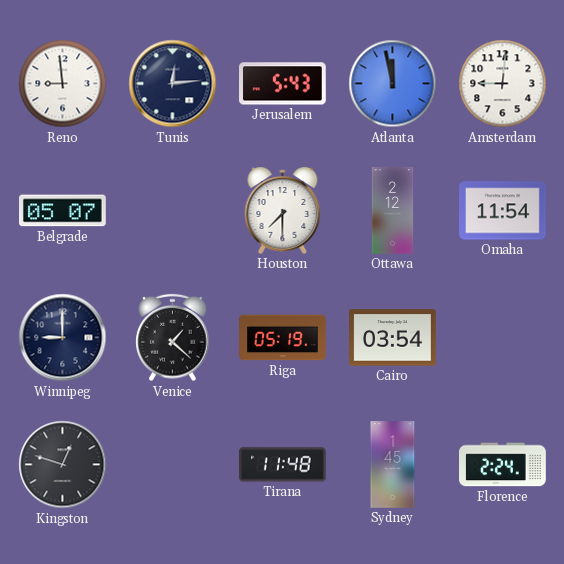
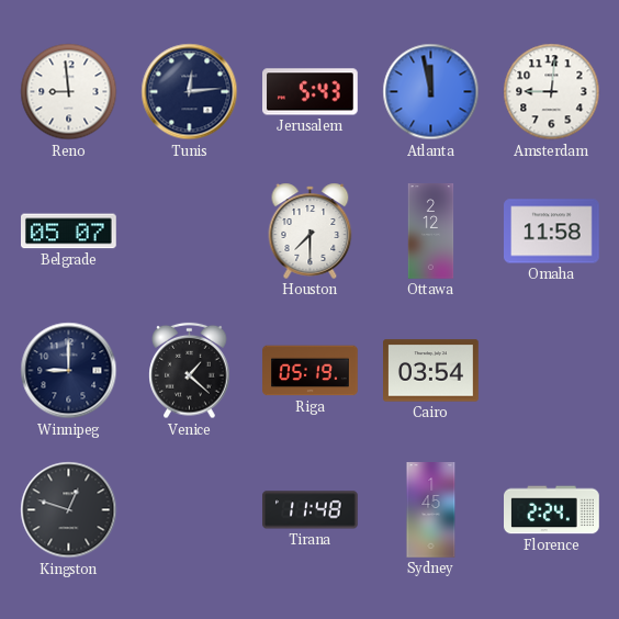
Omaha: 11:54 -> 11:58
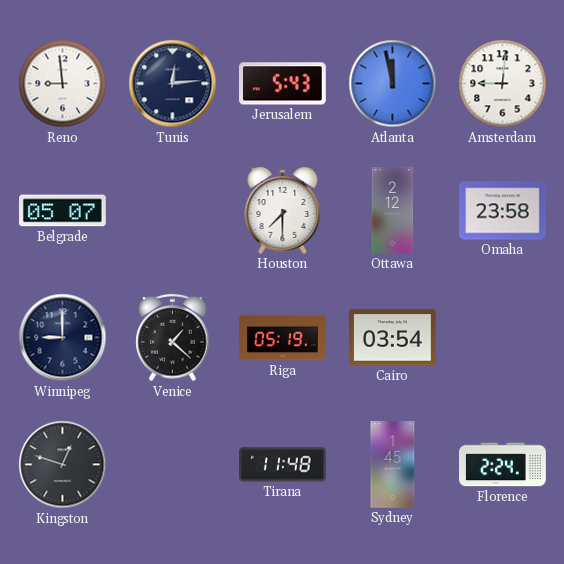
Omaha: 11:58 -> 23:58
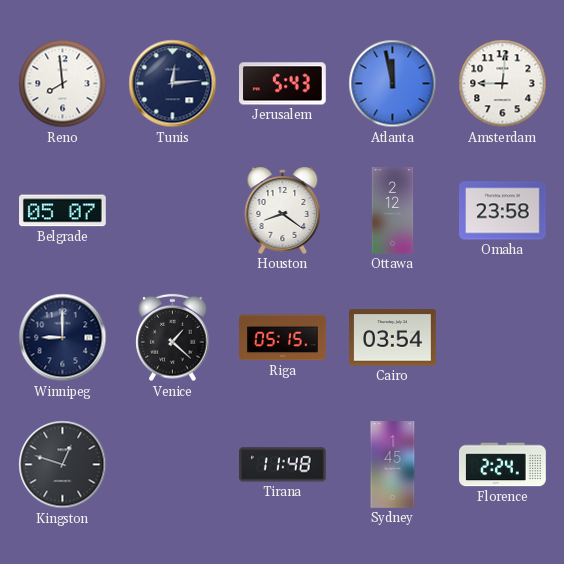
Reno: 8:59 -> 7:59
Houston: 7:30 -> 8:21
Riga: 05:19 -> 05:15
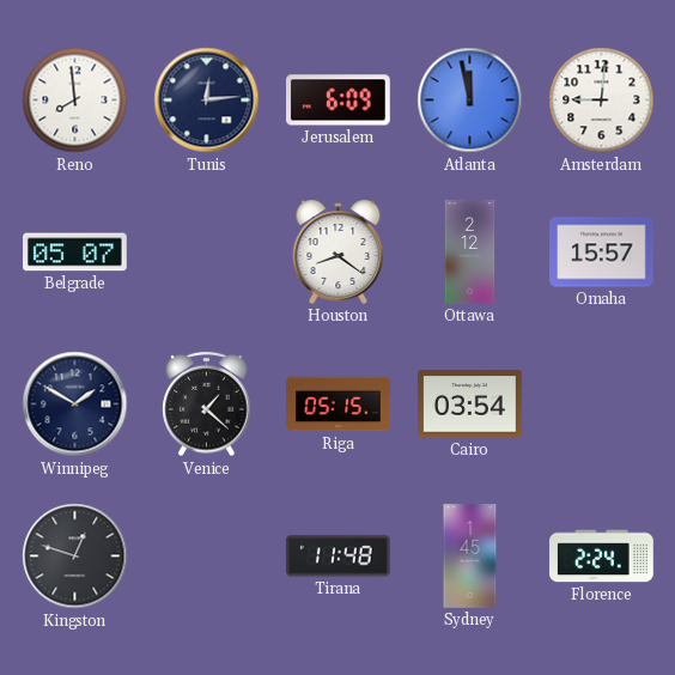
Jerusalem: 5:43 -> 6:09
Omaha: 23:58 -> 15:57
Winnipeg: 9:00 -> 1:50
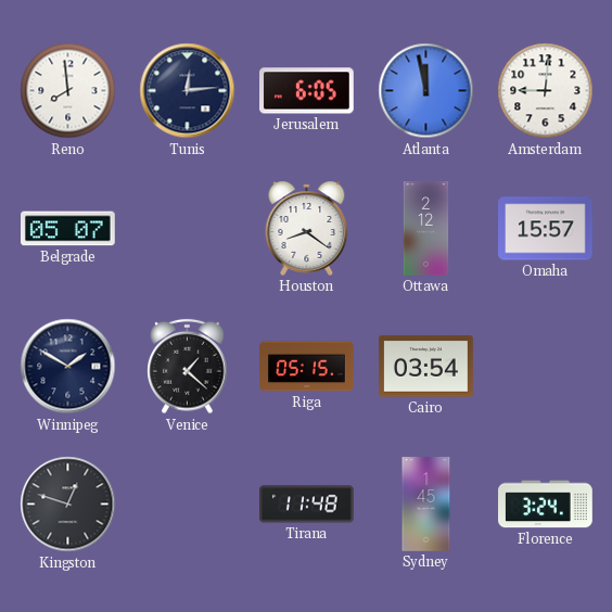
Jerusalem: 6:09 -> 6:05
Florence: 2:24 -> 3:24
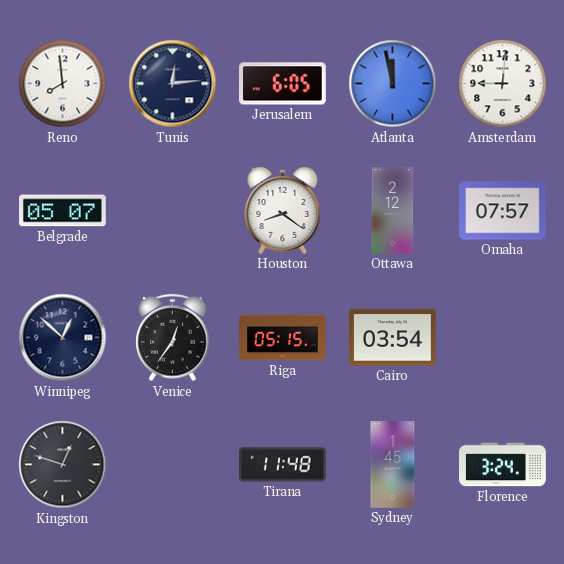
Omaha: 15:57 -> 07:57
Winnipeg: 1:50 -> 12:52
Venice: 1:22 -> 12:36
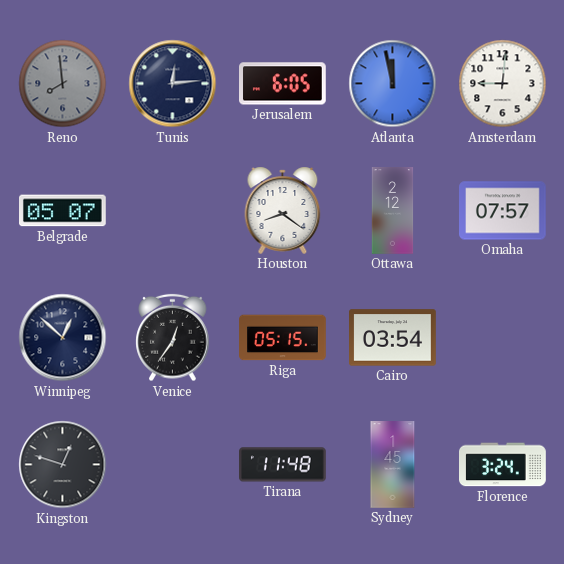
Reno dial: white -> grey
